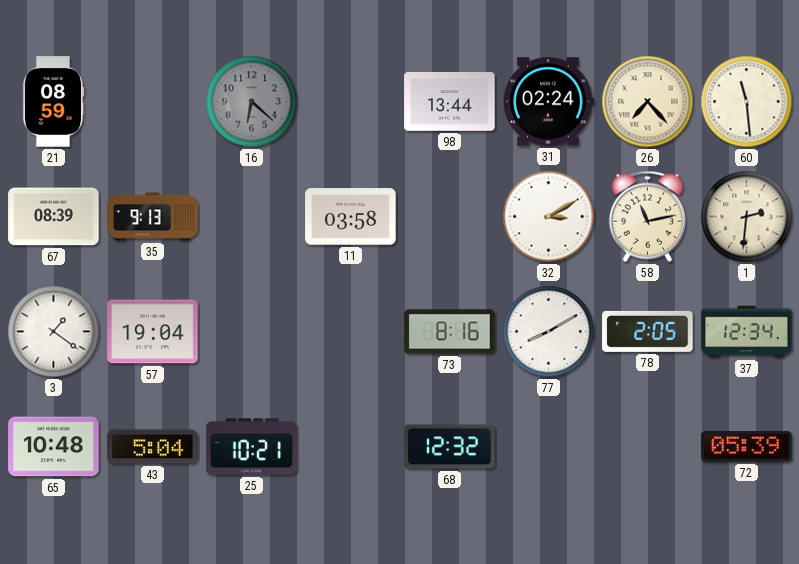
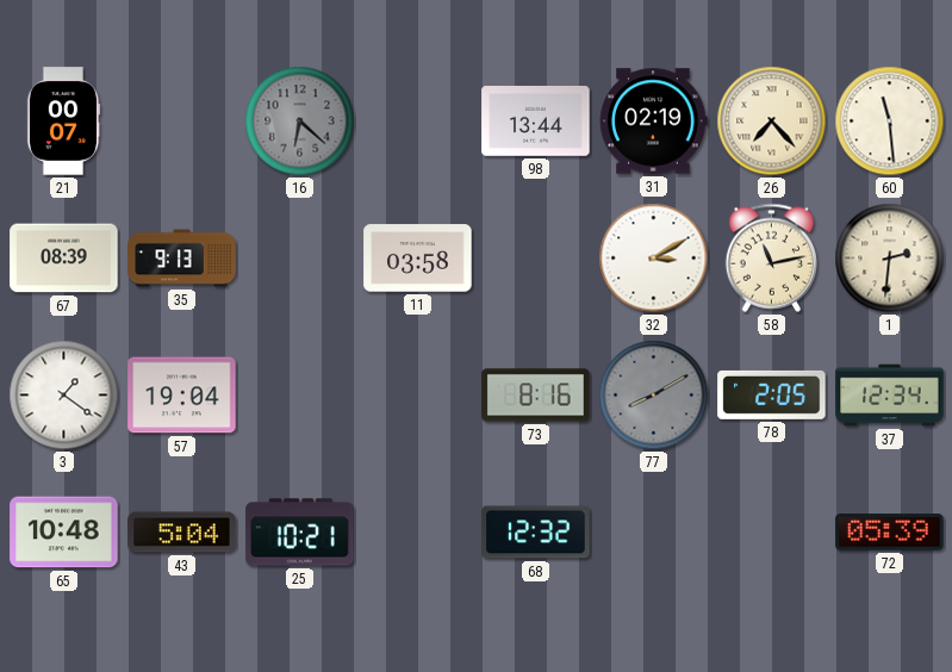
21: 08:59 -> 00:07
31: 02:24 -> 02:19
77 dial: white -> grey
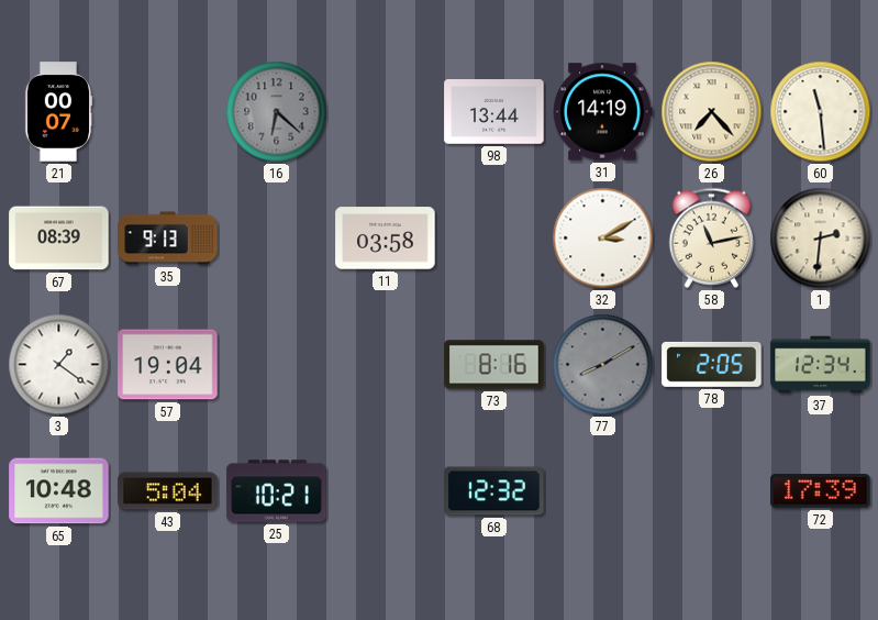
31: 02:19 -> 14:19
72: 05:39 -> 17:39
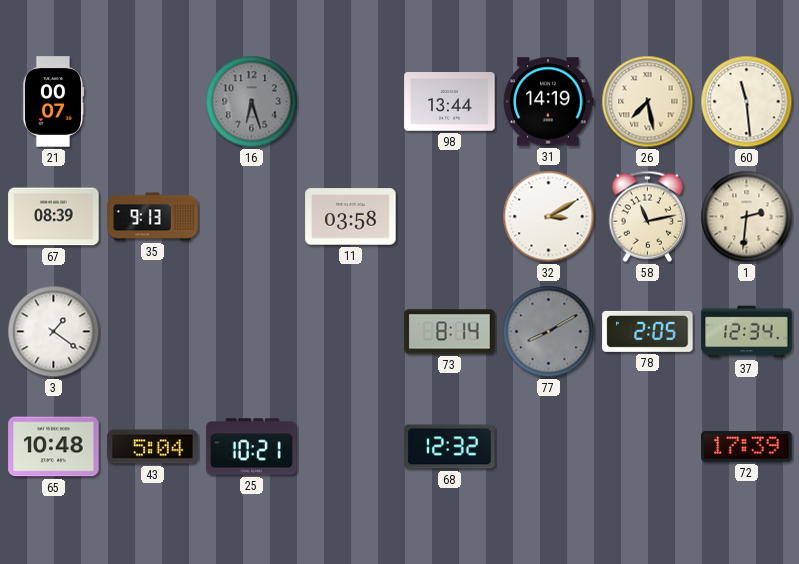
16: 6:22 -> 6:27
26: 7:23 -> 7:28
57: 19:04 -> none
73: 8:16 -> 8:14
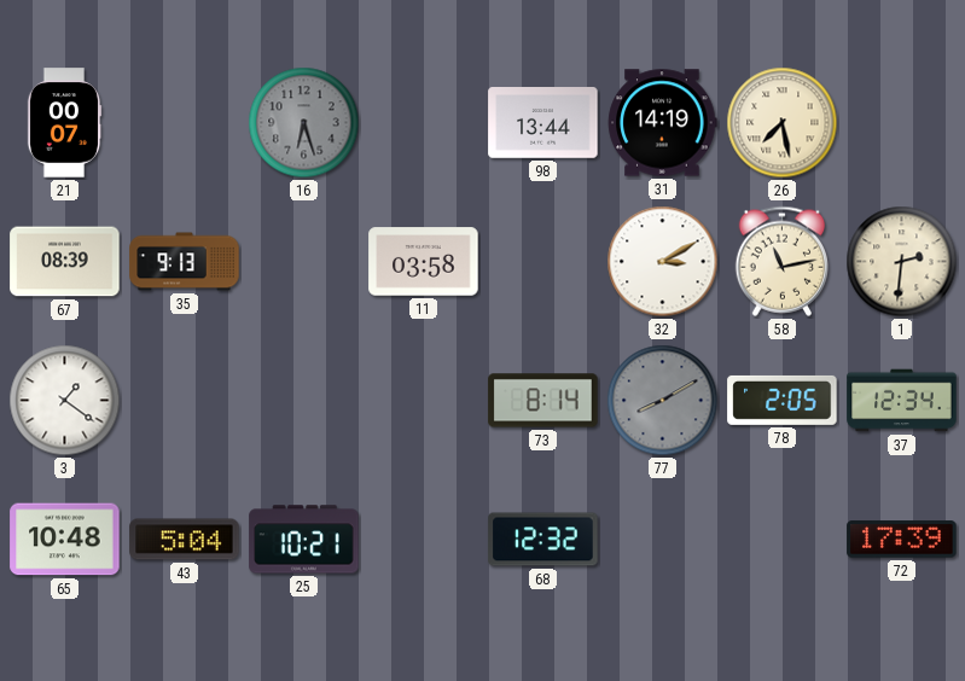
60: 11:29 -> none
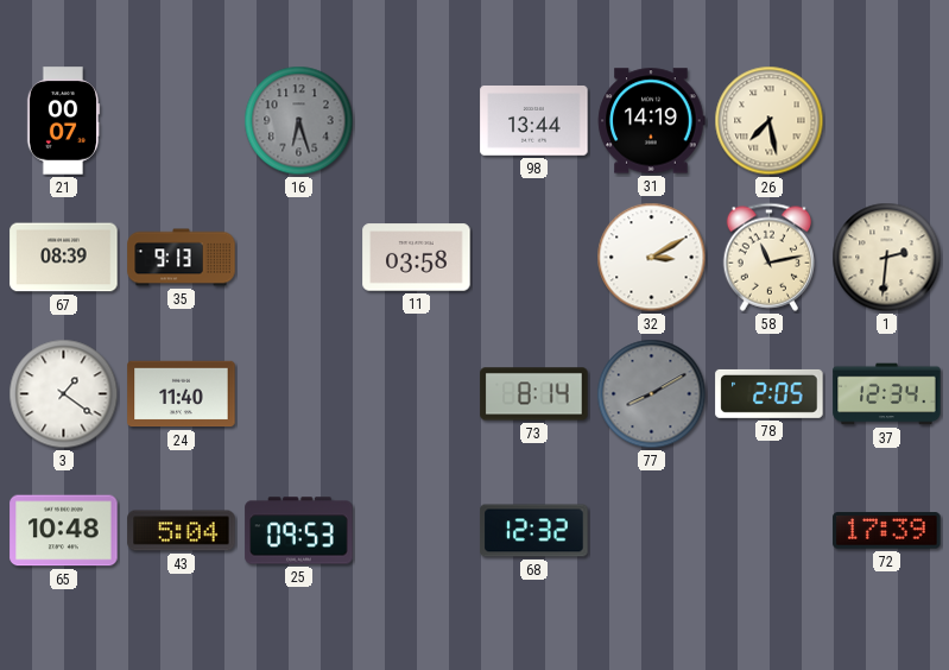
24: none -> 11:40
25: 10:21 -> 09:53
